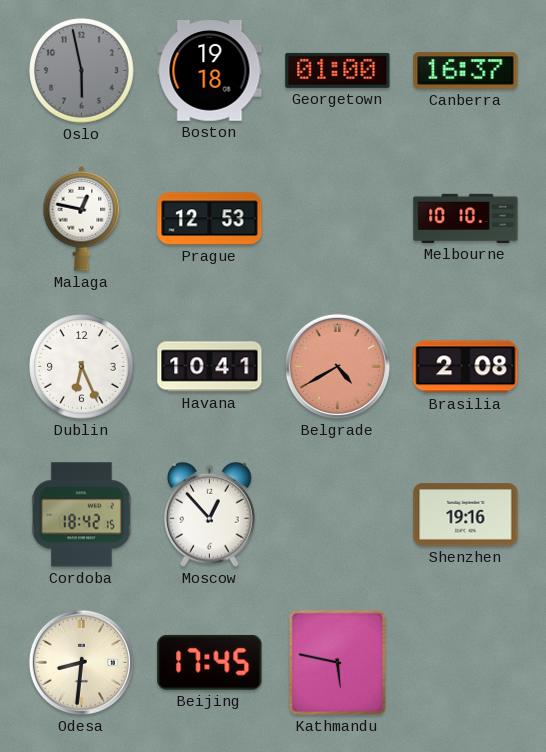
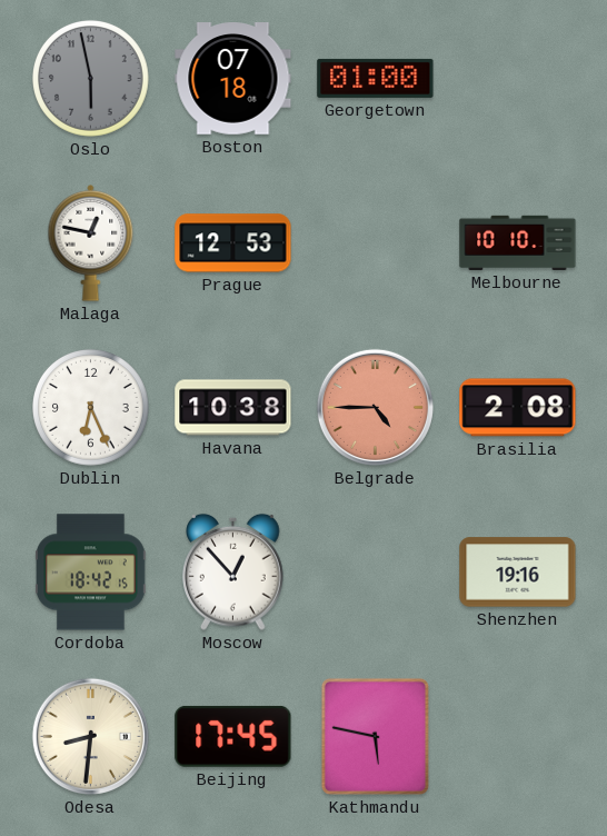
Boston: 19:18 -> 07:18
Canberra: 16:37 -> none
Havana: 10:41 -> 10:38
Belgrade: 4:40 -> 4:45
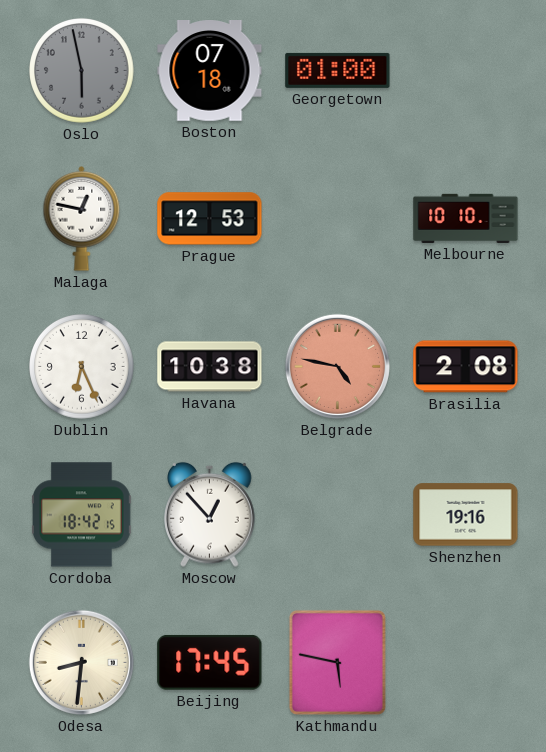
Belgrade: 4:45 -> 4:47
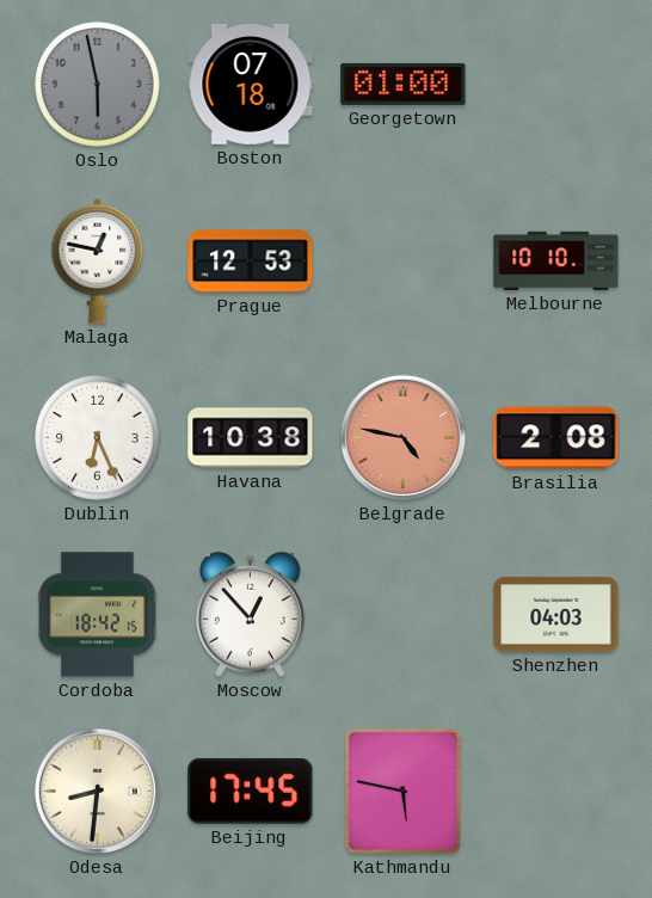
Shenzhen: 19:16 -> 04:03
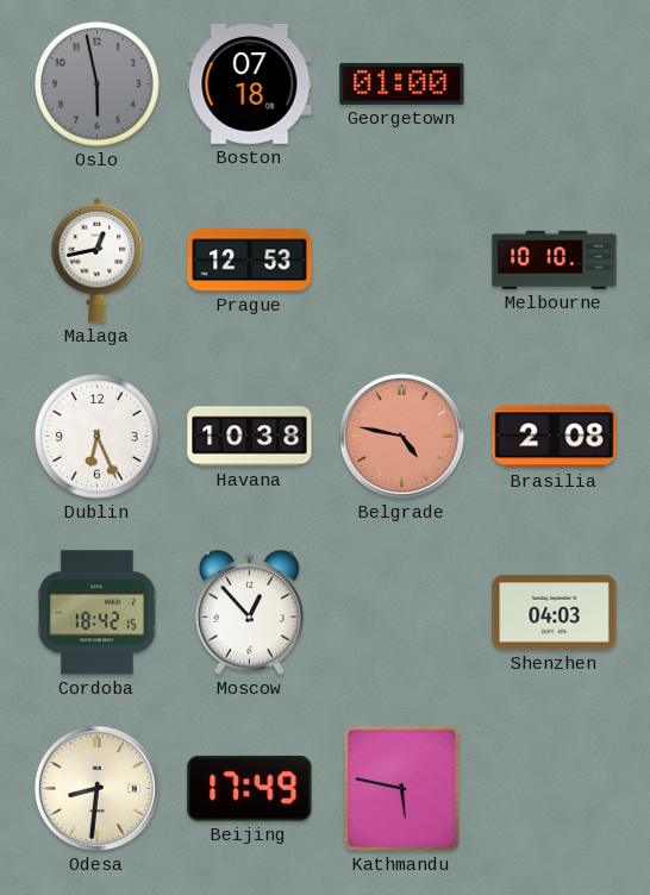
Malaga: 12:47 -> 12:43
Beijing: 17:45 -> 17:49
